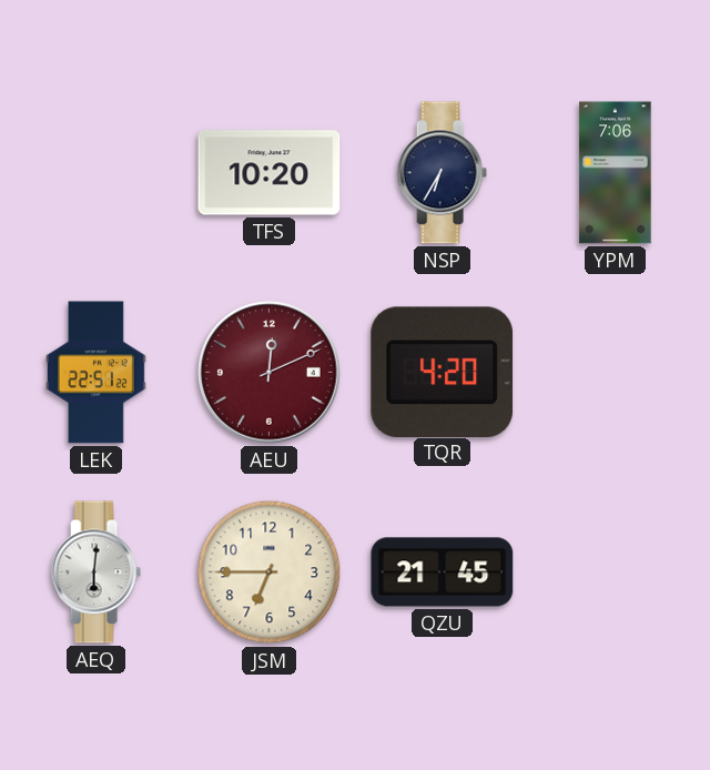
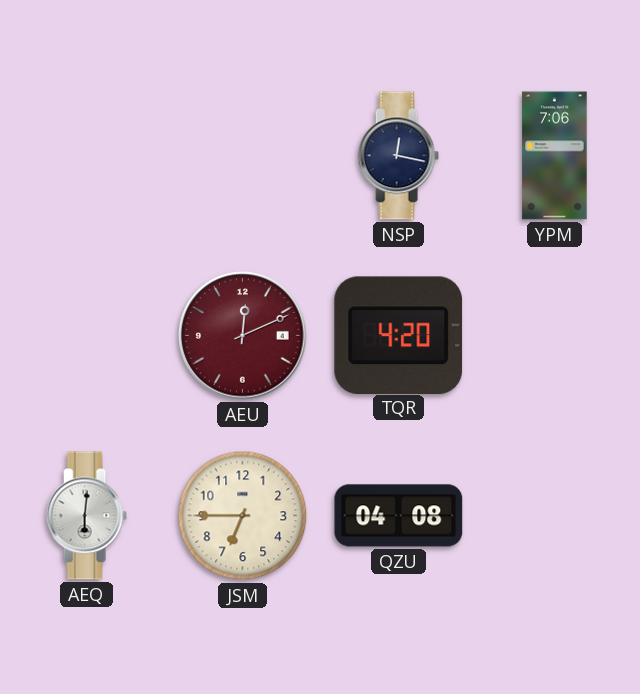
TFS: 10:20 -> none
NSP: 6:35 -> 12:17
LEK: 22:51 -> none
QZU: 21:45 -> 04:08
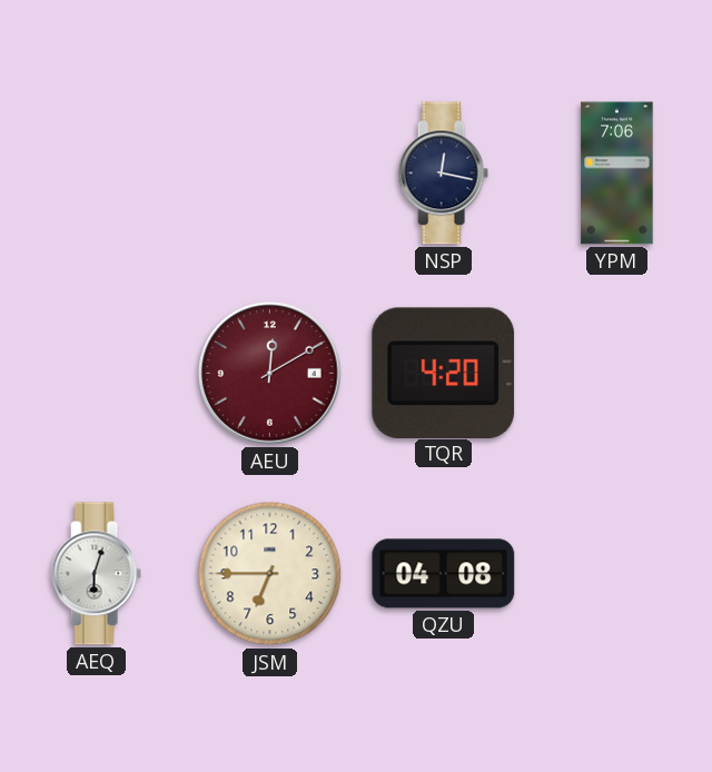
AEU: 12:11 -> 12:10
AEQ: 6:01 -> 6:03
